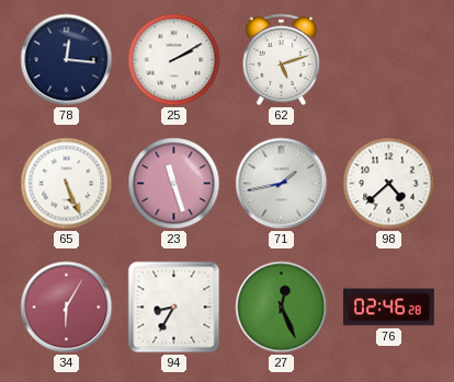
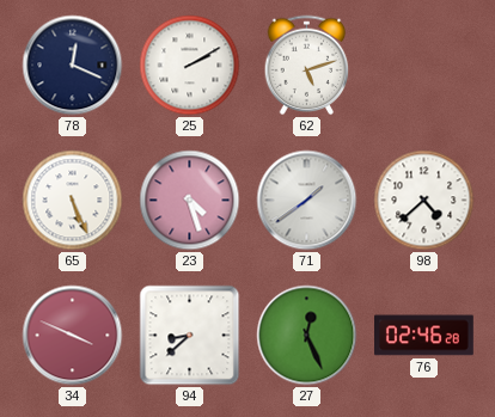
78: 12:16 -> 12:19
23: 11:27 -> 4:27
71: 1:43 -> 1:39
34: 6:05 -> 3:49
94: 8:35 -> 8:38
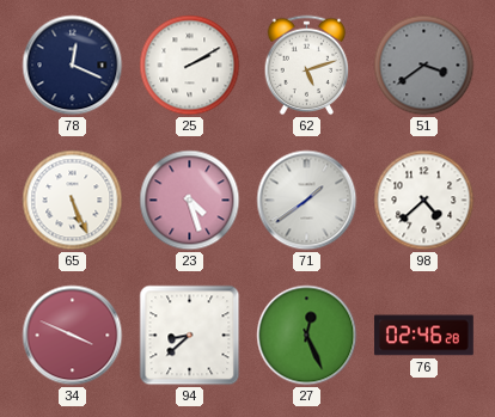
51: none -> 3:39
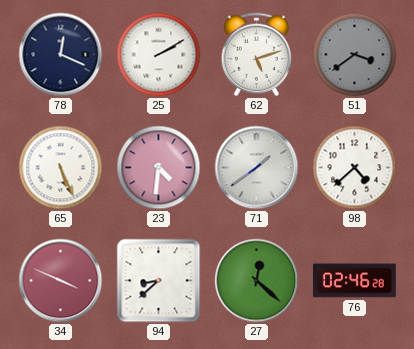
23: 4:27 -> 4:31
27: 12:26 -> 12:22
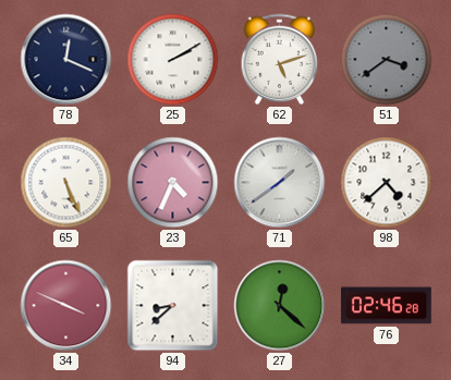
23: 4:31 -> 4:34
